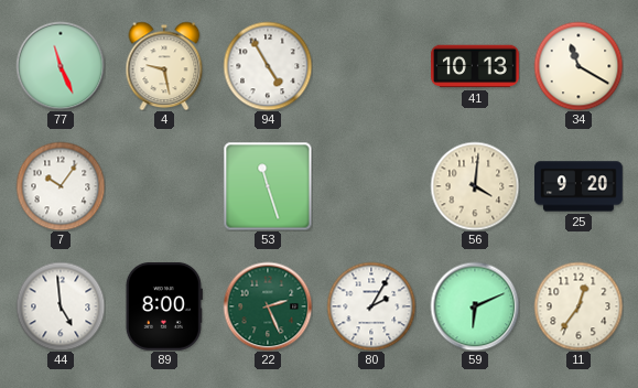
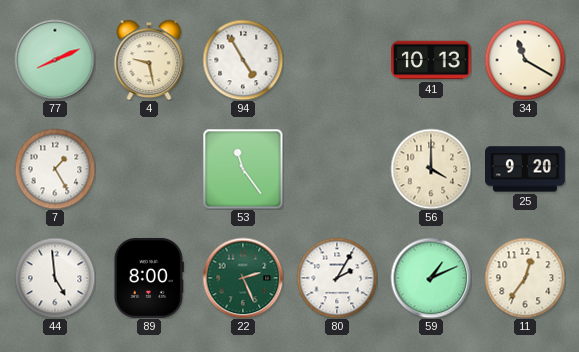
77: 11:26 -> 8:11
7: 10:06 -> 1:25
53: 11:27 -> 11:24
56: 4:01 -> 4:00
59: 6:11 -> 1:11
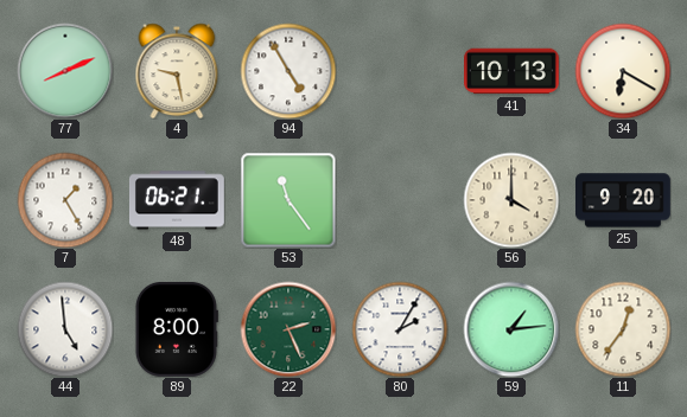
34: 11:20 -> 6:20
48: none -> 06:21
59: 1:11 -> 1:14
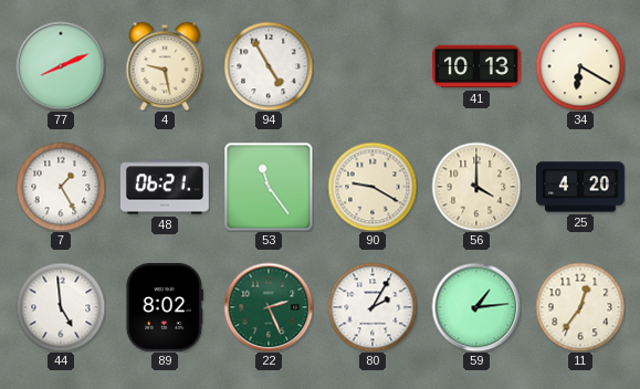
90: none -> 9:20
25: 9:20 -> 4:20
89: 8:00 -> 8:02
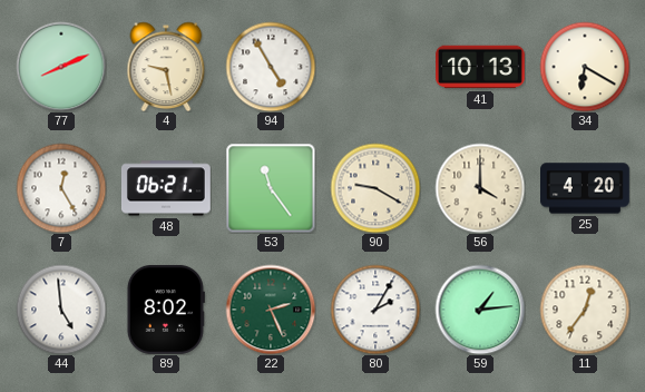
7: 1:25 -> 12:25
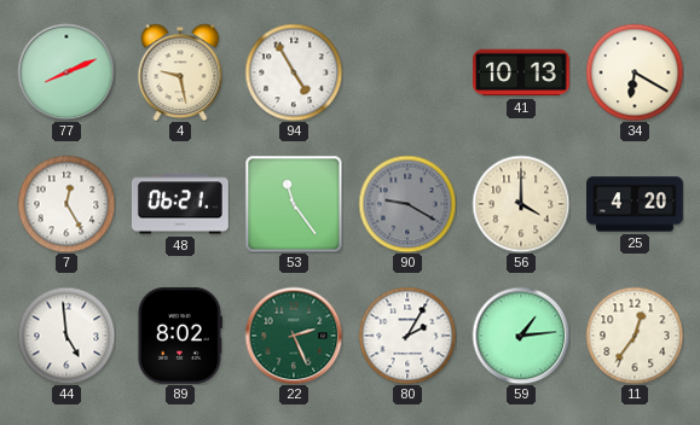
90 dial: cream -> grey
